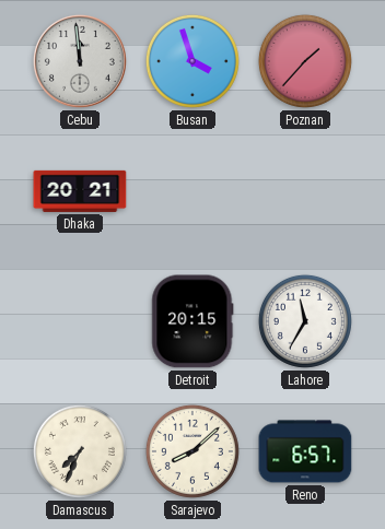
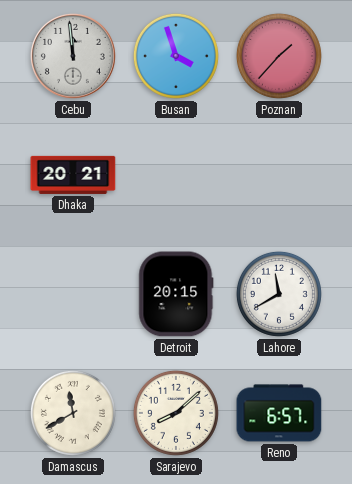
Lahore: 11:35 -> 11:40
Damascus: 7:34 -> 11:40
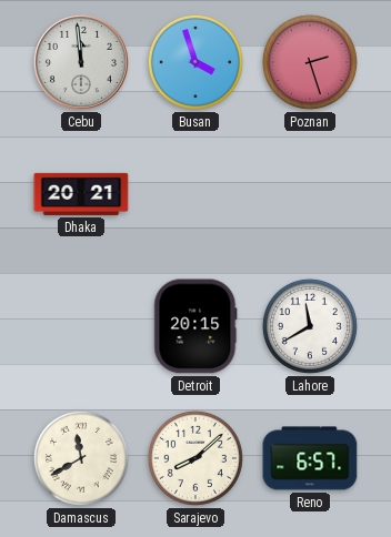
Poznan: 1:37 -> 2:27
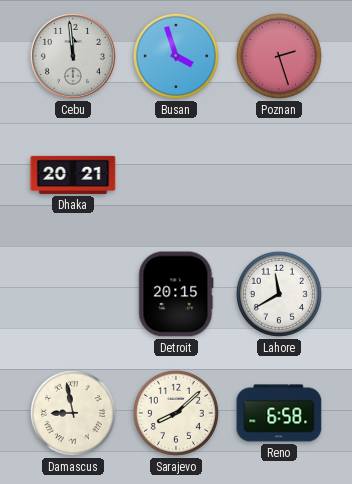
Damascus: 11:40 -> 8:58
Reno: 6:57 -> 6:58
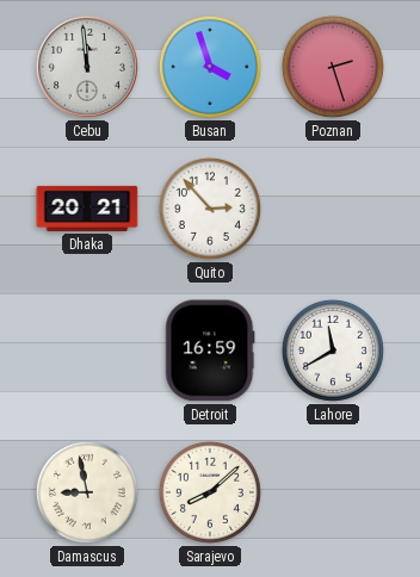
Quito: none -> 2:53
Detroit: 20:15 -> 16:59
Reno: 6:58 -> none
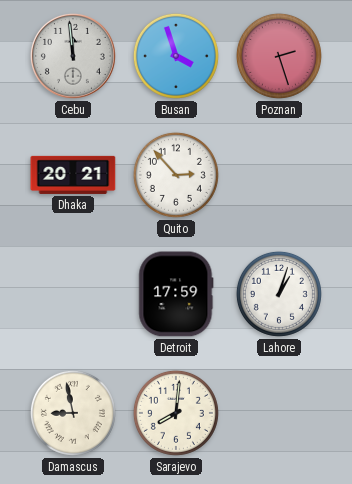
Detroit: 16:59 -> 17:59
Lahore: 11:40 -> 1:03
Sarajevo: 8:08 -> 8:01
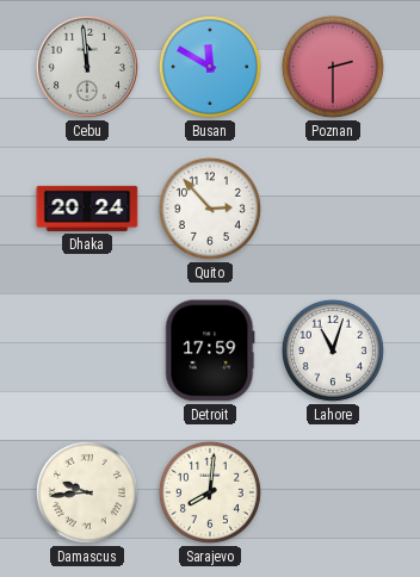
Busan: 3:57 -> 11:50
Poznan: 2:27 -> 2:30
Dhaka: 20:21 -> 20:24
Lahore: 1:03 -> 11:03
Damascus: 8:58 -> 9:44
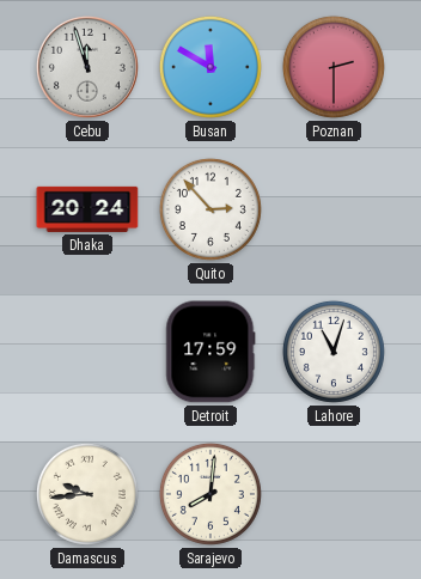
Cebu: 11:59 -> 11:57
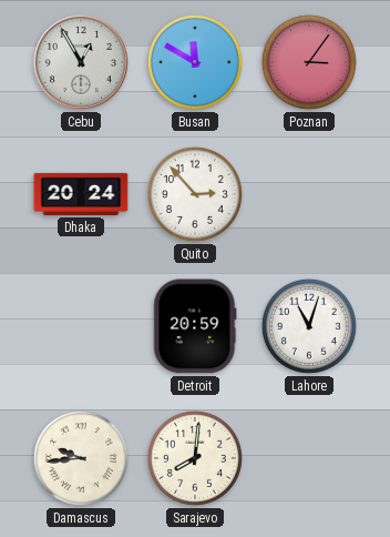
Cebu: 11:57 -> 12:55
Poznan: 2:30 -> 3:06
Detroit: 17:59 -> 20:59
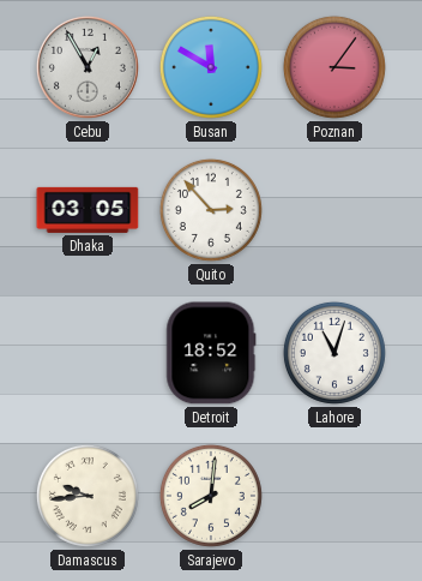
Dhaka: 20:24 -> 03:05
Detroit: 20:59 -> 18:52
